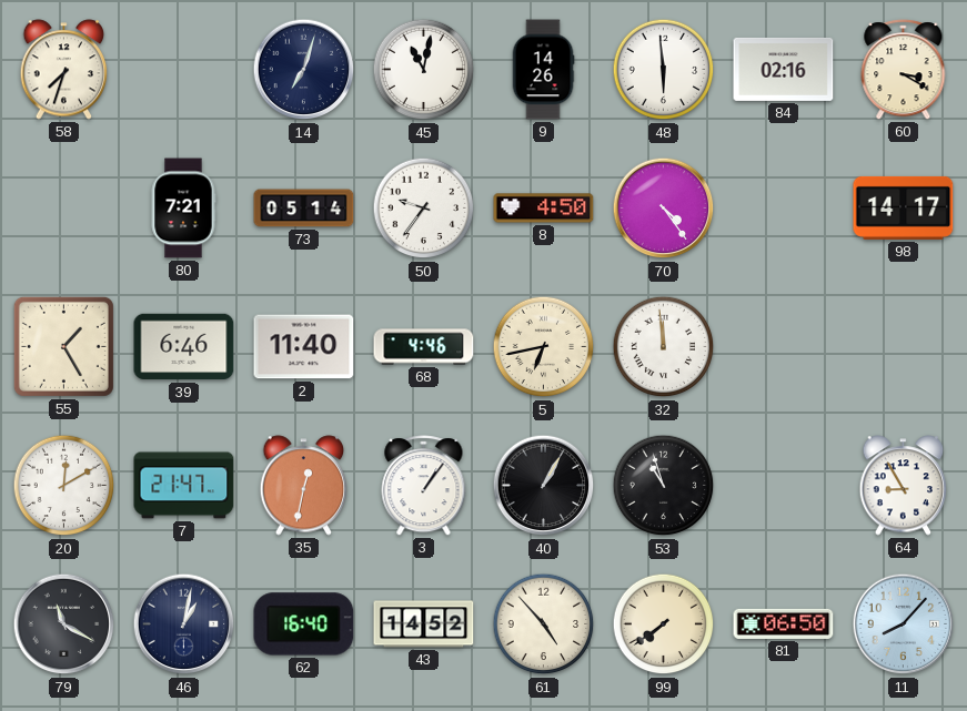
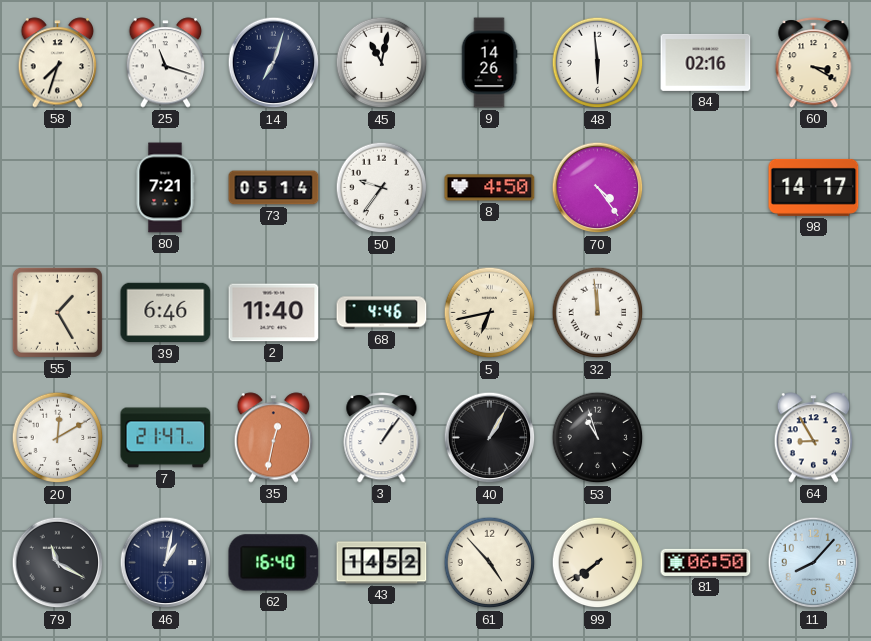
25: none -> 11:18
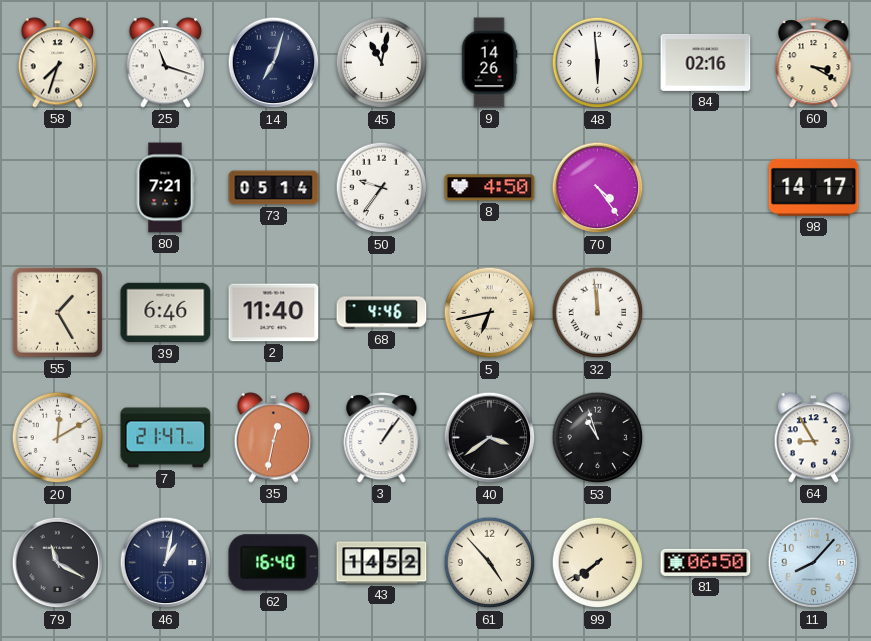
40: 1:05 -> 3:39
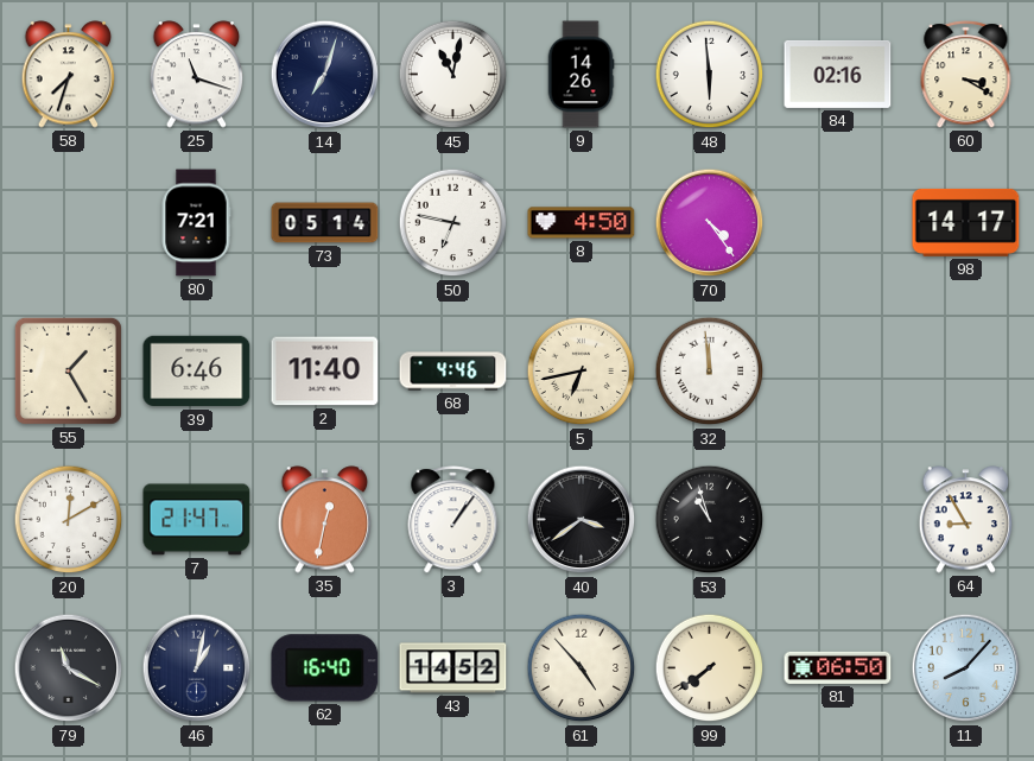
50: 9:36 -> 6:47
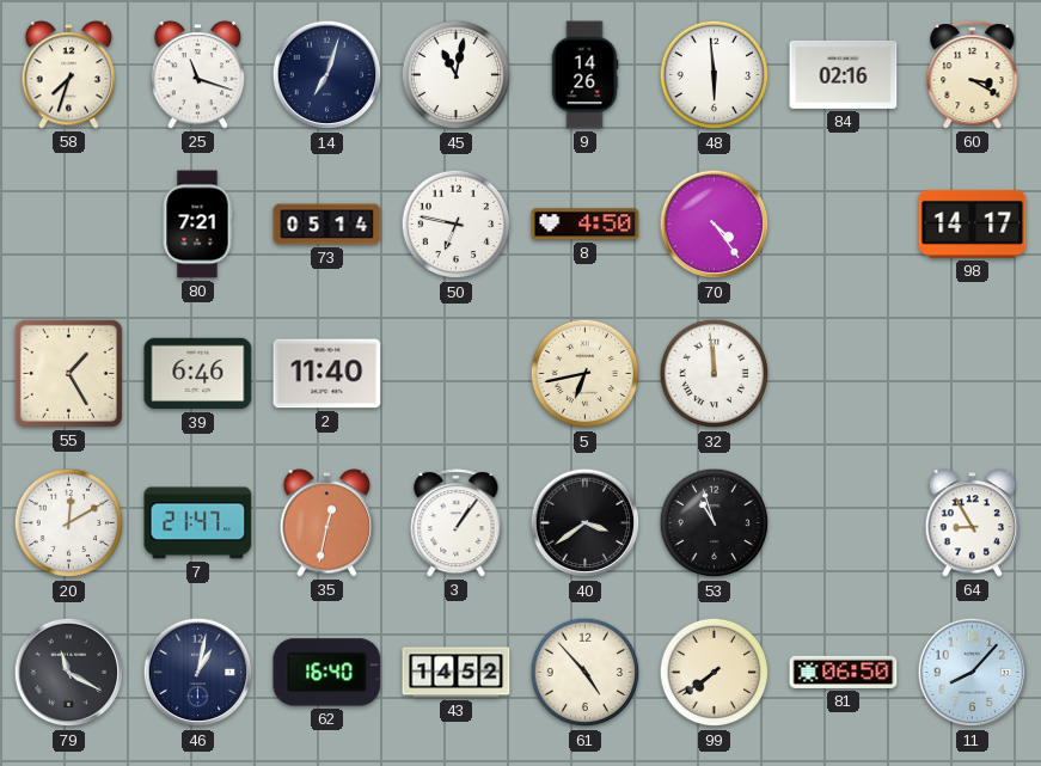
68: 4:46 -> none
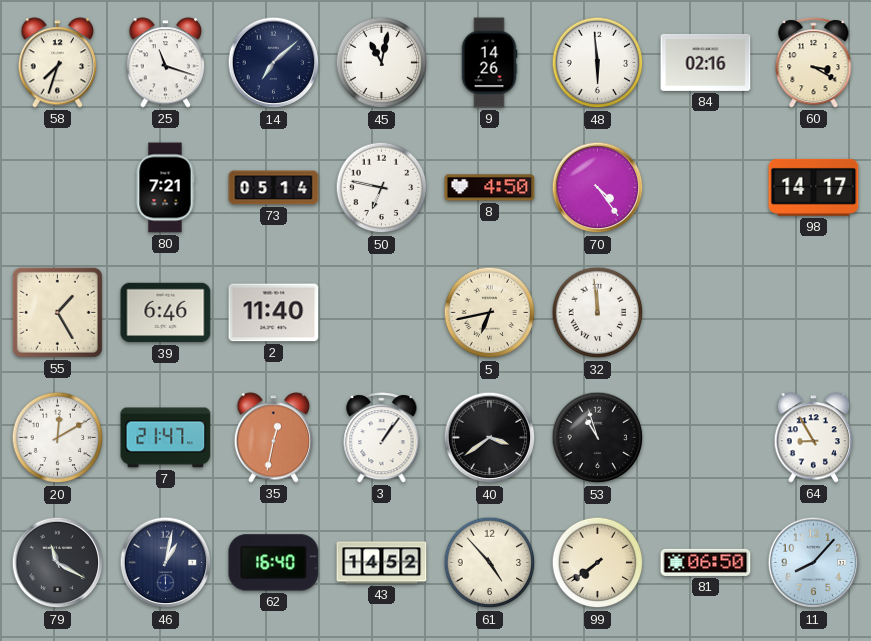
14: 7:03 -> 7:08
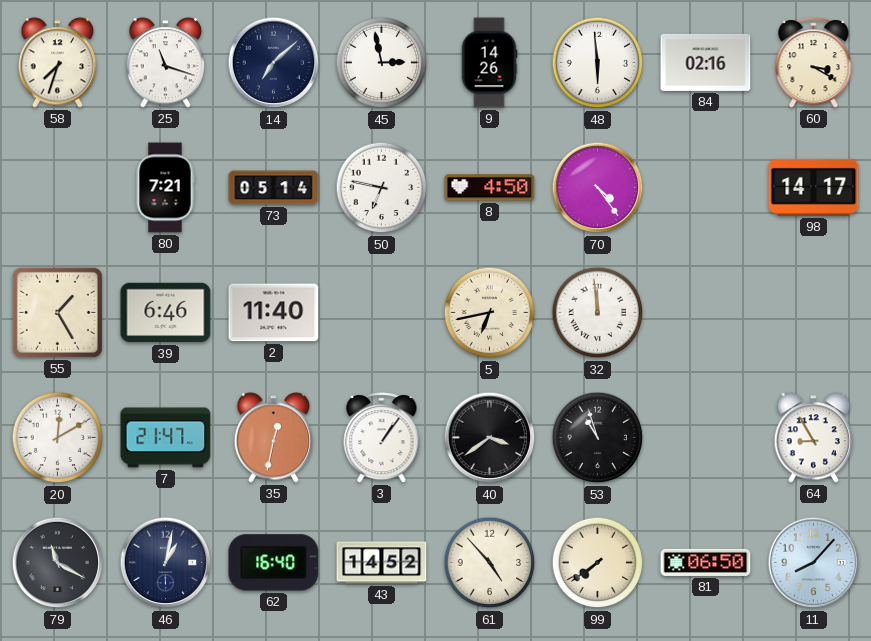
45: 11:02 -> 2:58
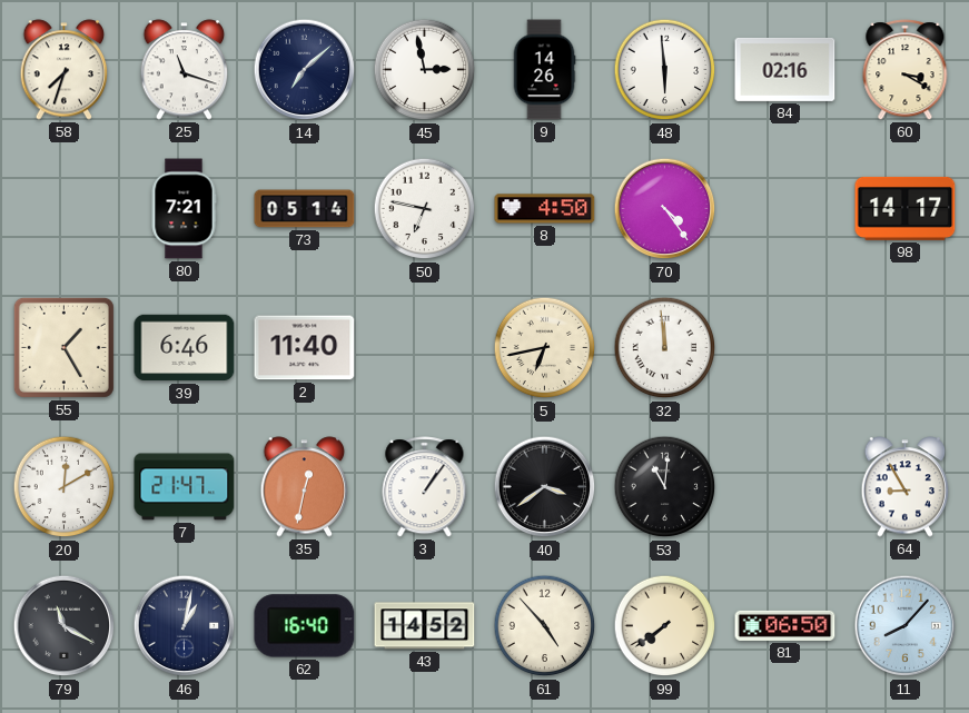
53: 10:57 -> 11:01
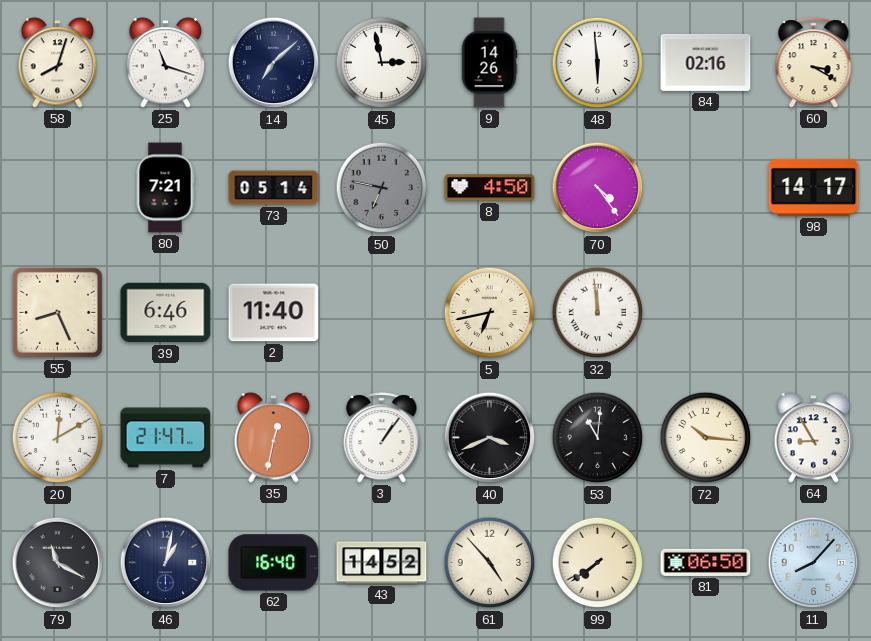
58: 7:33 -> 8:03
50 dial: white -> grey
55: 1:25 -> 8:26
40: 3:39 -> 3:41
72: none -> 10:16
